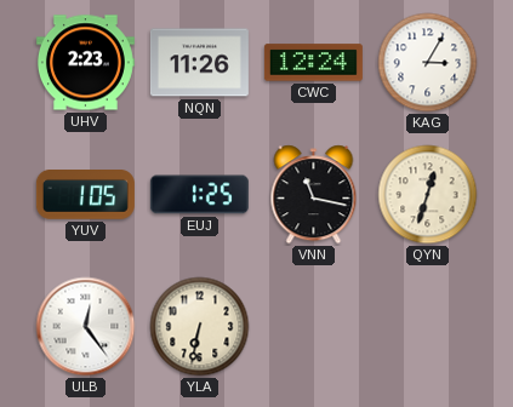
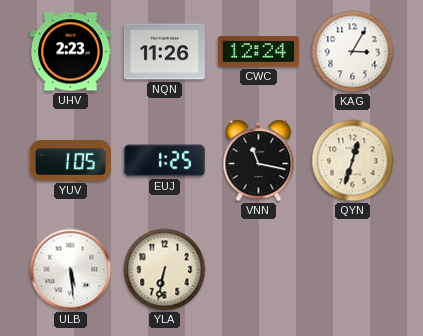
ULB: 12:24 -> 5:29
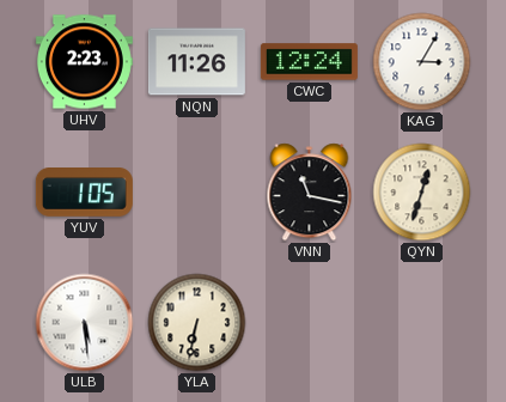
EUJ: 1:25 -> none
